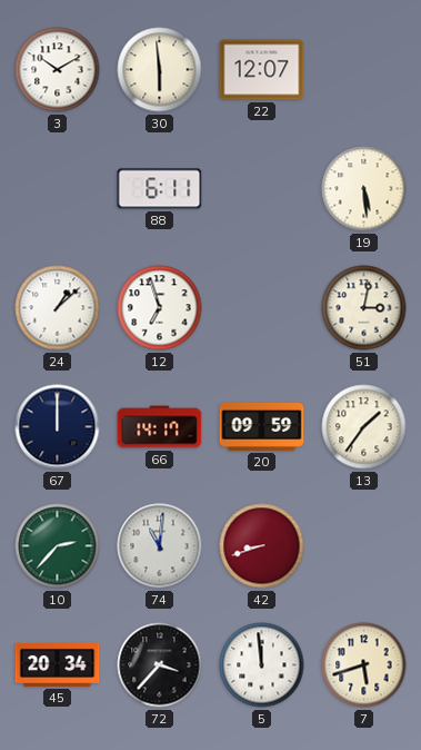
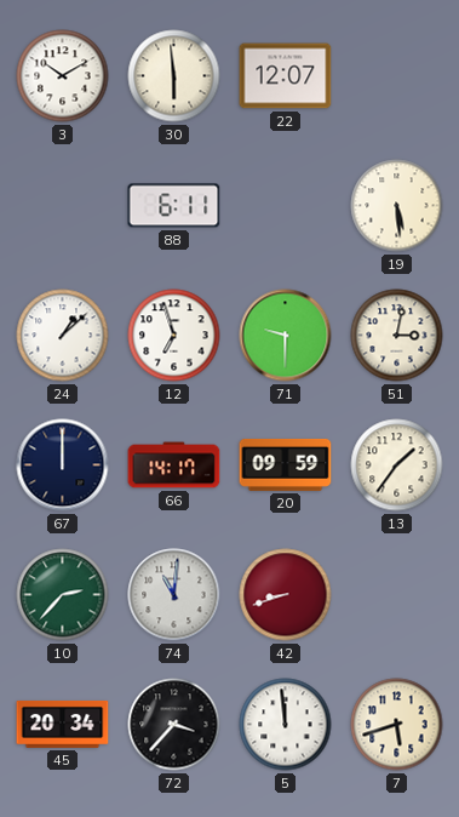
71: none -> 9:30
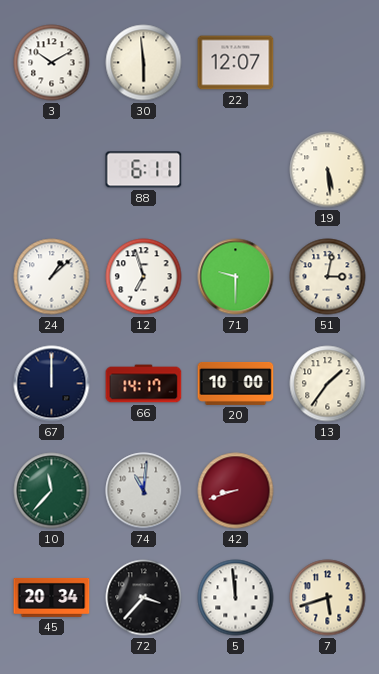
20: 09:59 -> 10:00
10: 2:37 -> 11:37
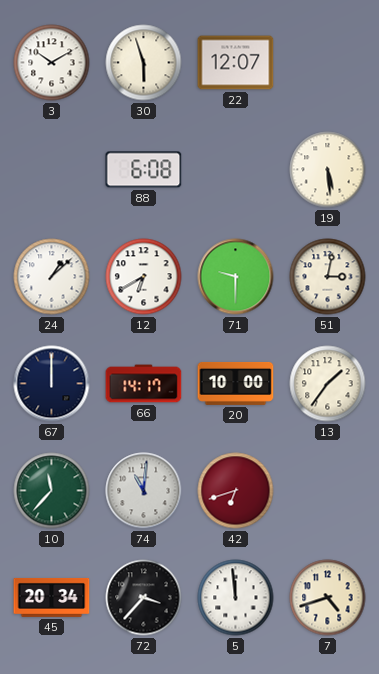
30: 5:59 -> 5:57
88: 6:11 -> 6:08
12: 6:57 -> 6:40
42: 8:42 -> 6:42
7: 5:42 -> 4:42
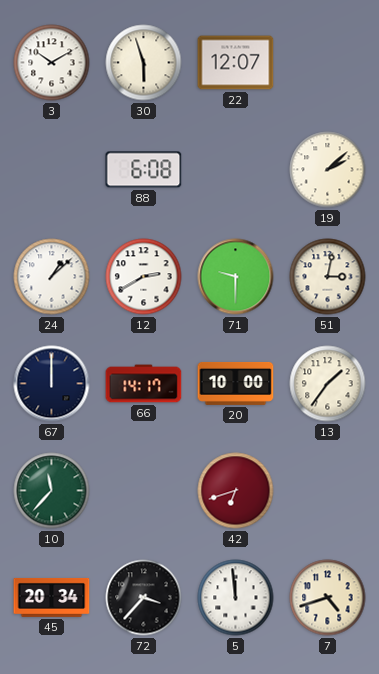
19: 5:29 -> 2:08
12: 6:40 -> 2:40
74: 11:01 -> none
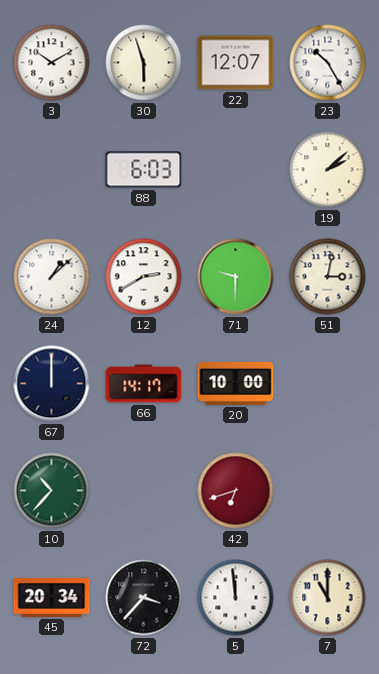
23: none -> 10:25
88: 6:08 -> 6:03
13: 1:36 -> none
10: 11:37 -> 10:37
7: 4:42 -> 11:00
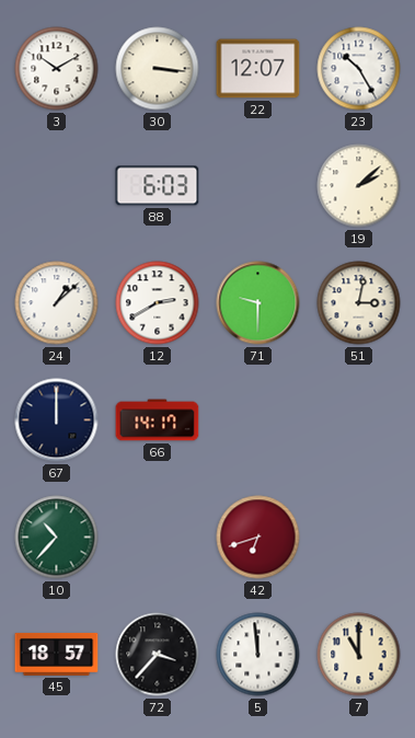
30: 5:57 -> 3:16
20: 10:00 -> none
45: 20:34 -> 18:57
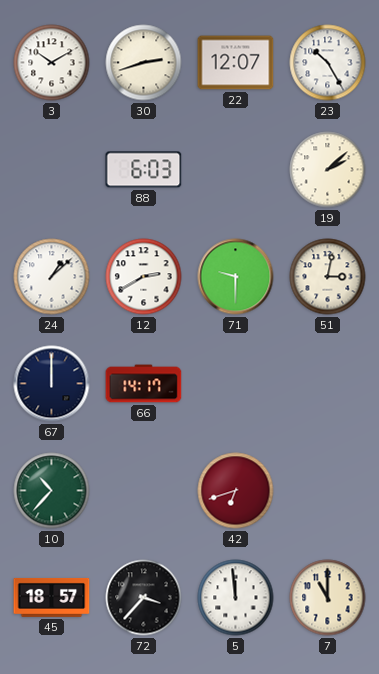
30: 3:16 -> 2:42
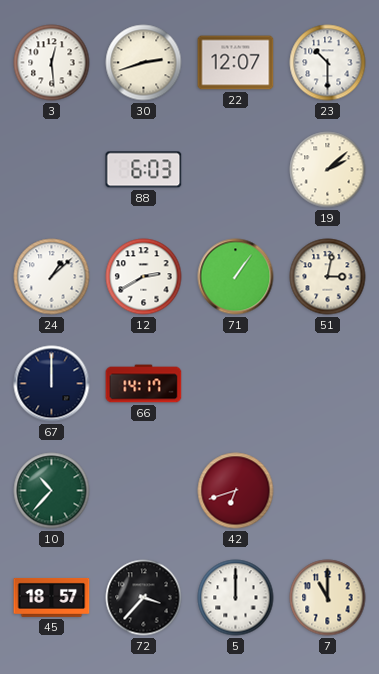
3: 10:10 -> 12:29
23: 10:25 -> 10:30
71: 9:30 -> 1:06
5: 11:59 -> 12:00
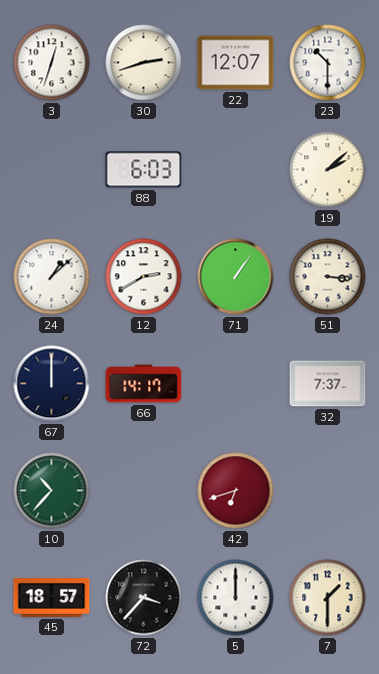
3: 12:29 -> 12:33
51: 3:02 -> 3:16
32: none -> 7:37
7: 11:00 -> 1:30
